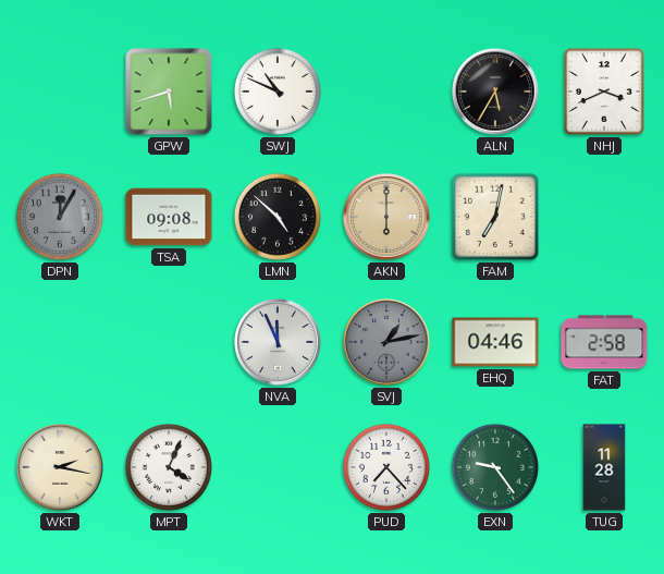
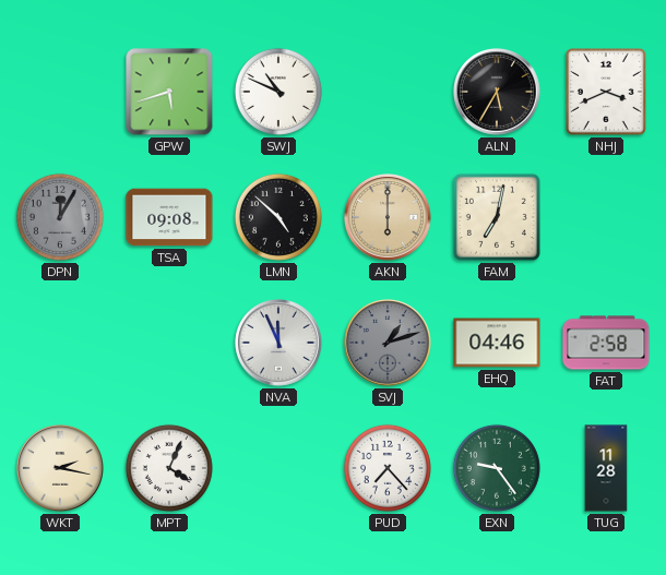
SVJ: 1:13 -> 1:12
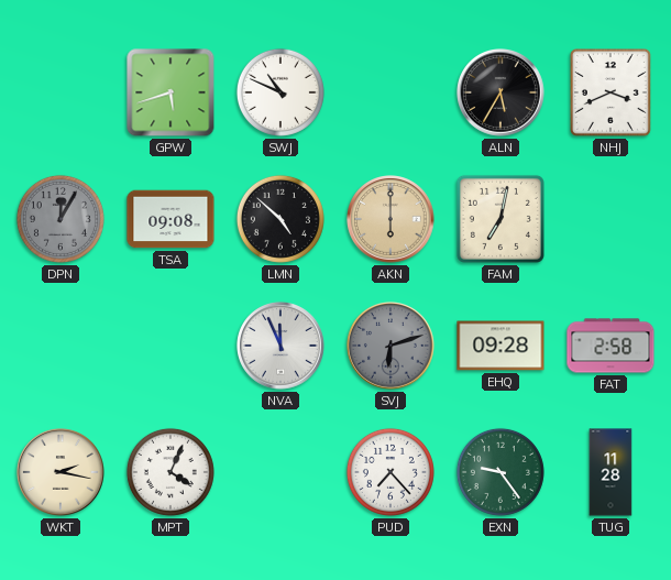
SVJ: 1:12 -> 6:12
EHQ: 04:46 -> 09:28
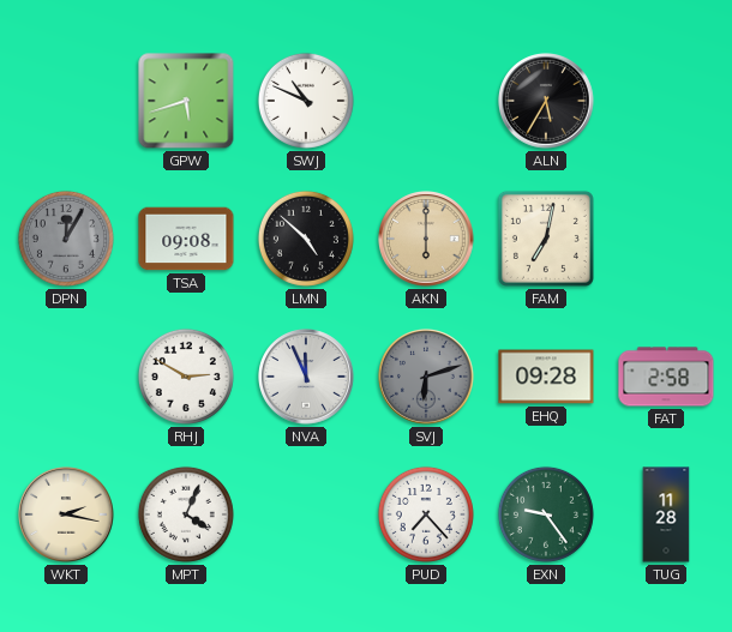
NHJ: 3:41 -> none
RHJ: none -> 2:50
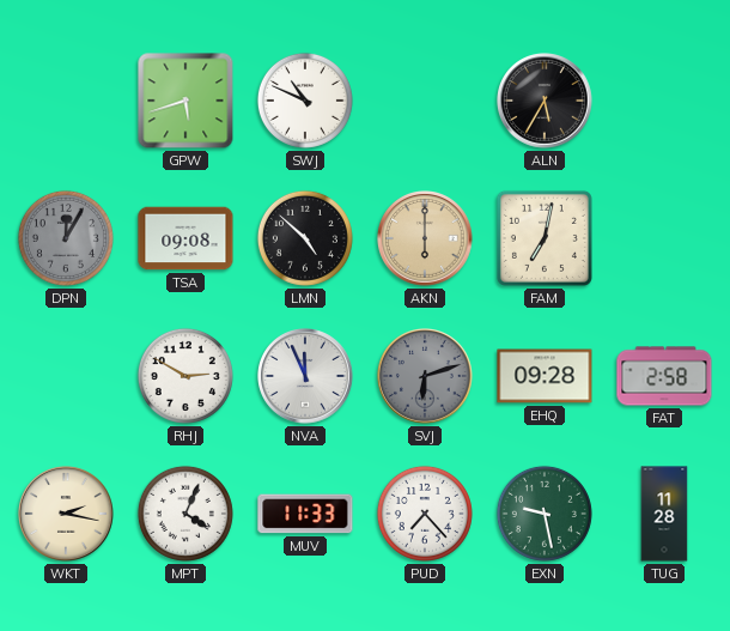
MUV: none -> 11:33
EXN: 9:24 -> 9:28
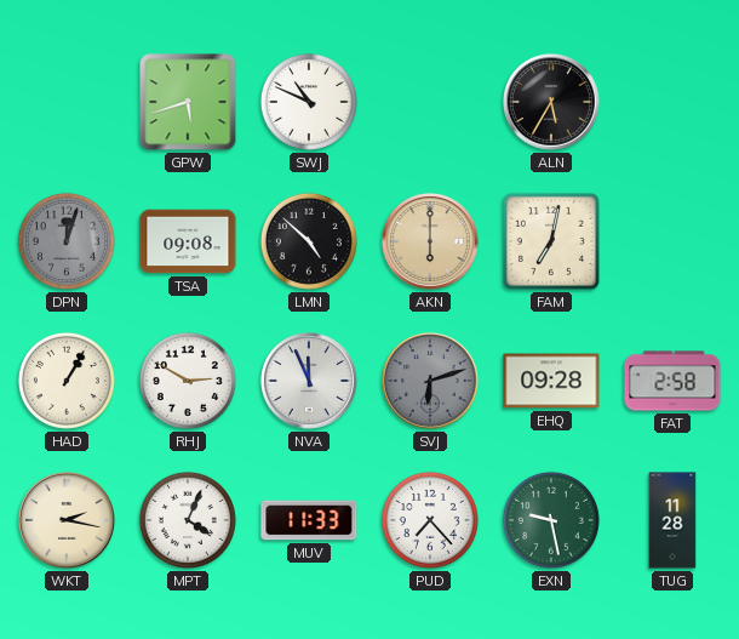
DPN: 12:05 -> 12:03
HAD: none -> 1:05
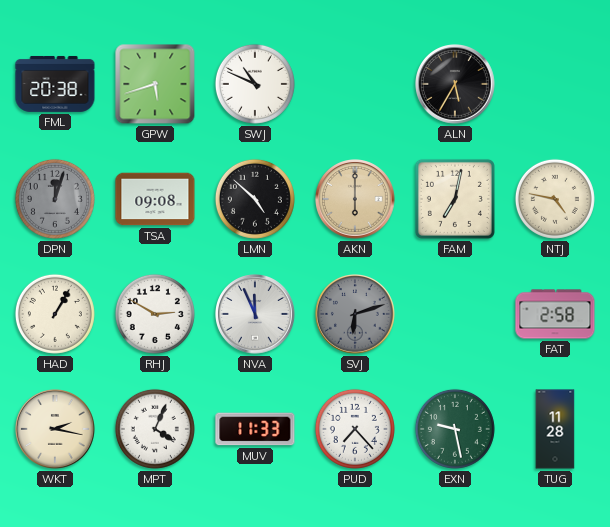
FML: none -> 20:38
NTJ: none -> 4:47
EHQ: 09:28 -> none
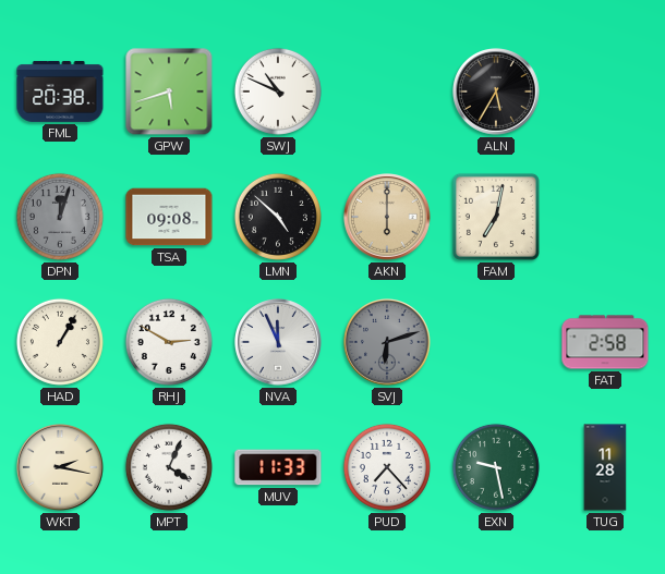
NTJ: 4:47 -> none
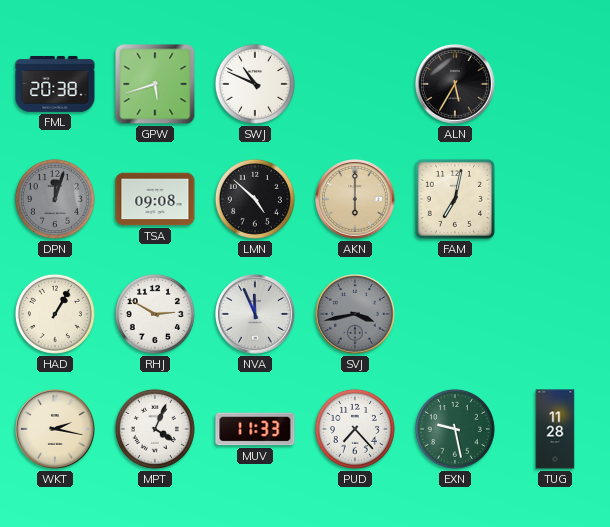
SVJ: 6:12 -> 3:43
FAT: 2:58 -> none
